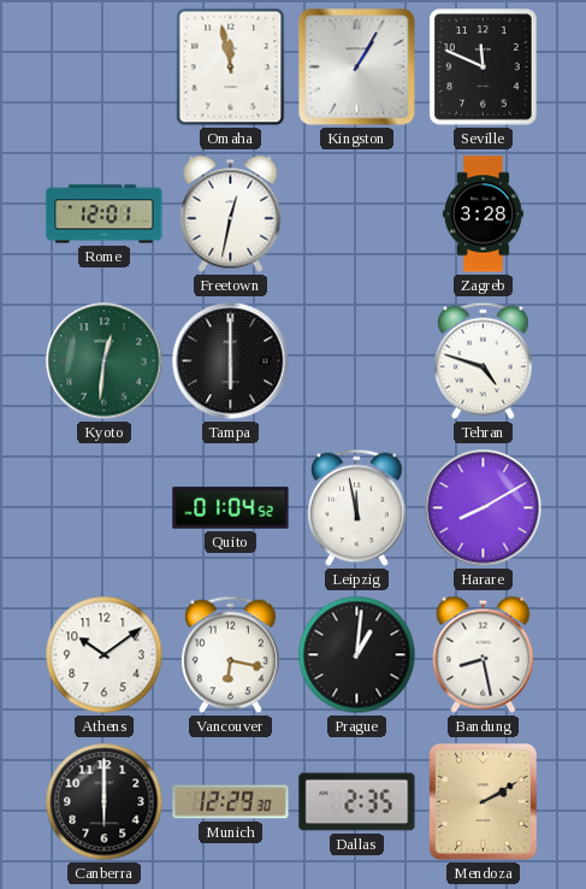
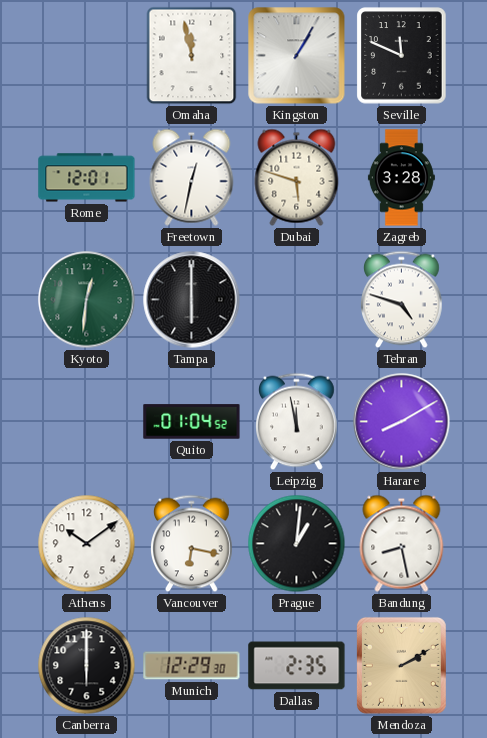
Dubai: none -> 5:48
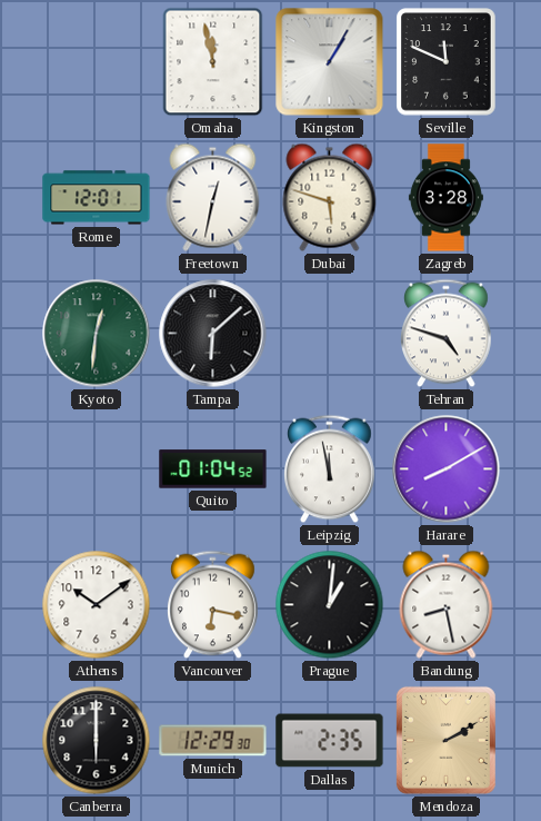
Tampa: 6:00 -> 6:08
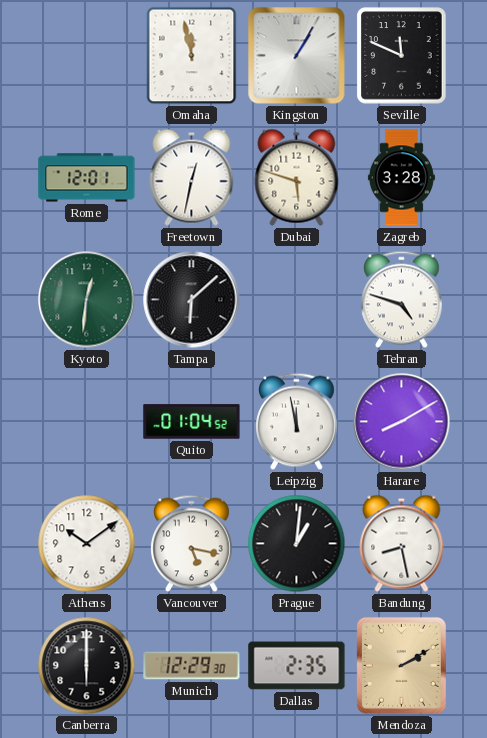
Vancouver: 6:17 -> 5:17
